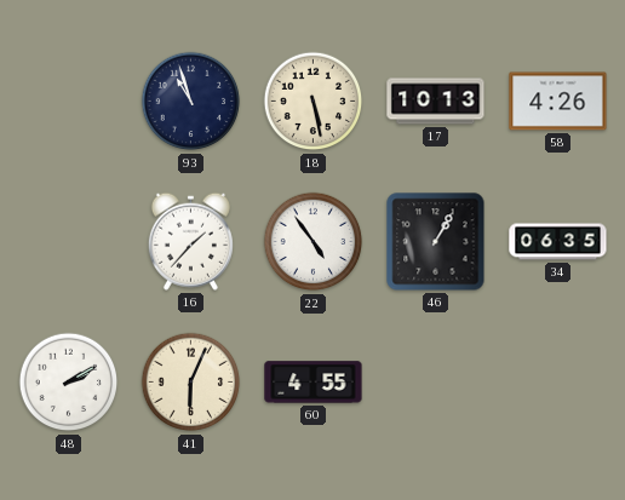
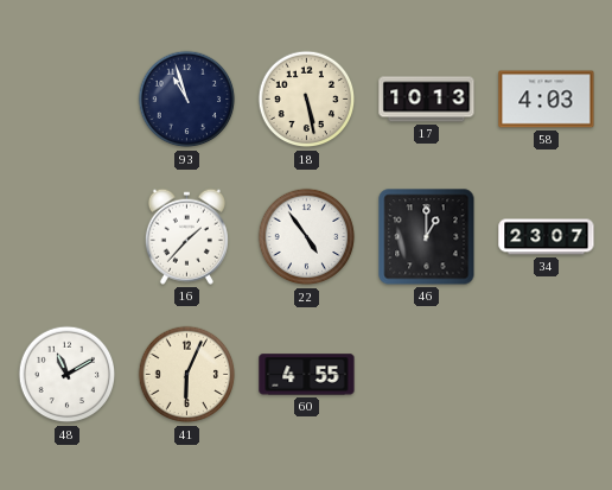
58: 4:26 -> 4:03
46: 1:05 -> 1:00
34: 06:35 -> 23:07
48: 2:10 -> 11:10
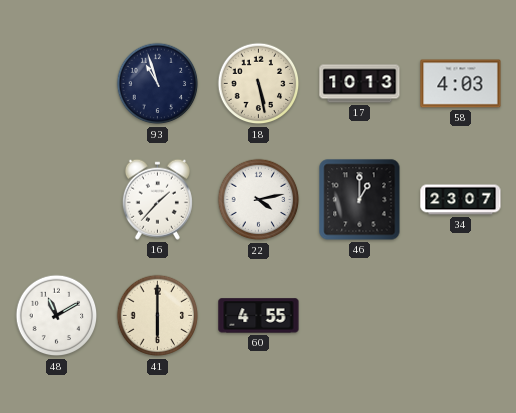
22: 4:54 -> 4:13
41: 6:04 -> 6:00
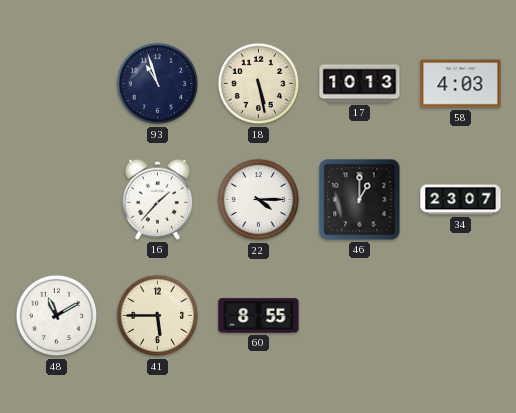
22: 4:13 -> 4:15
41: 6:00 -> 5:45
60: 4:55 -> 8:55
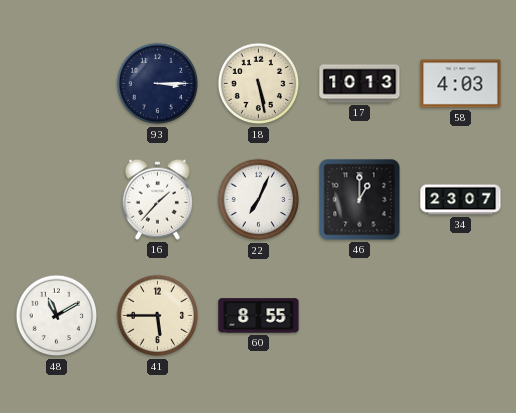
93: 10:57 -> 3:15
22: 4:15 -> 7:04
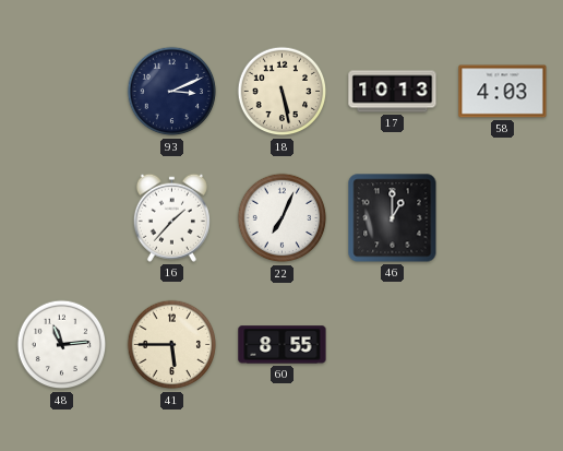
93: 3:15 -> 3:11
34: 23:07 -> none
48: 11:10 -> 11:14
